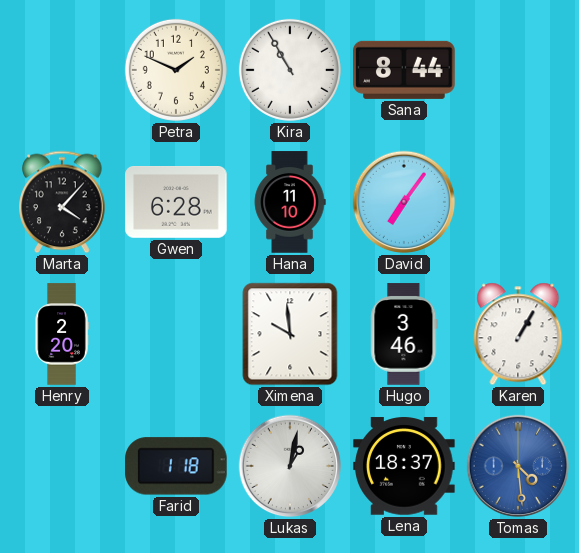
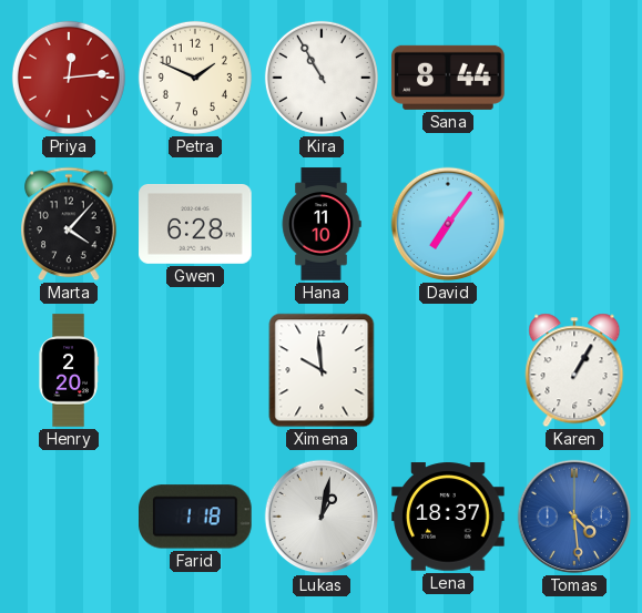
Priya: none -> 12:14
Hugo: 3:46 -> none
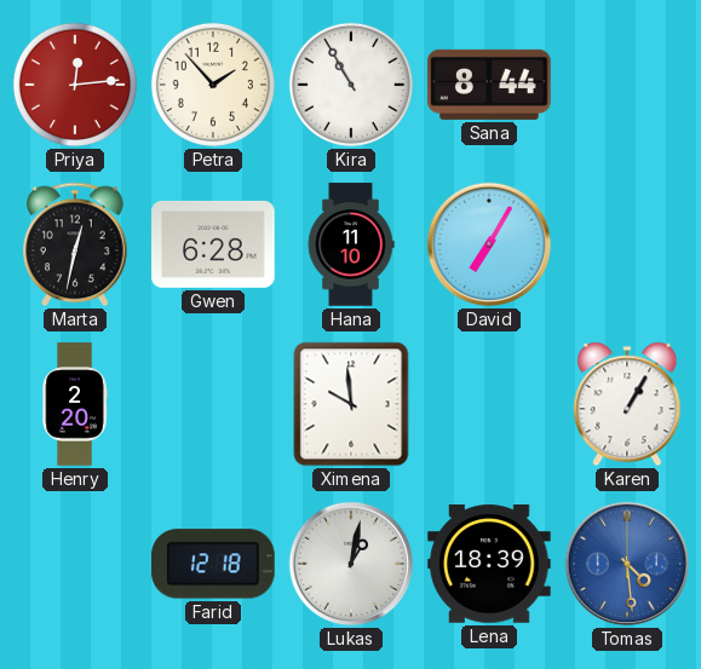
Petra: 1:49 -> 1:53
Marta: 4:07 -> 12:32
David: 7:06 -> 7:05
Farid: 1:18 -> 12:18
Lena: 18:37 -> 18:39
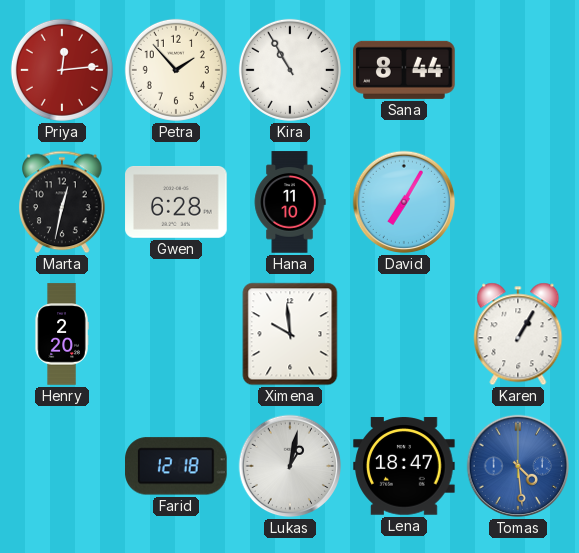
Lena: 18:39 -> 18:47
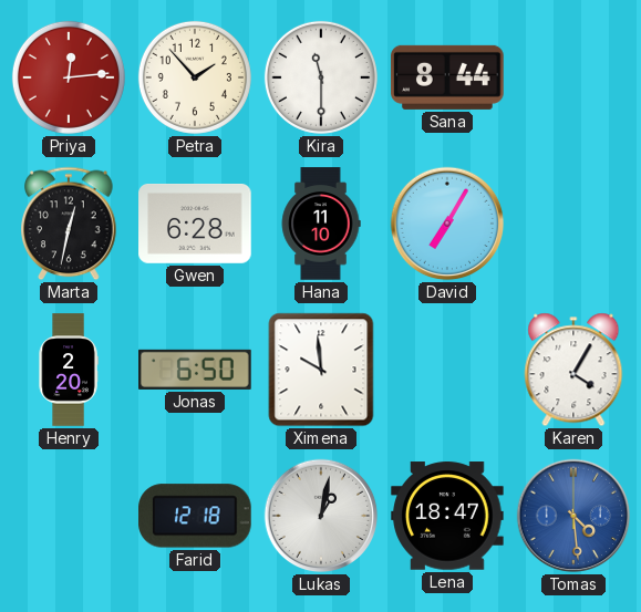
Kira: 10:55 -> 11:30
Jonas: none -> 6:50
Karen: 1:05 -> 4:05
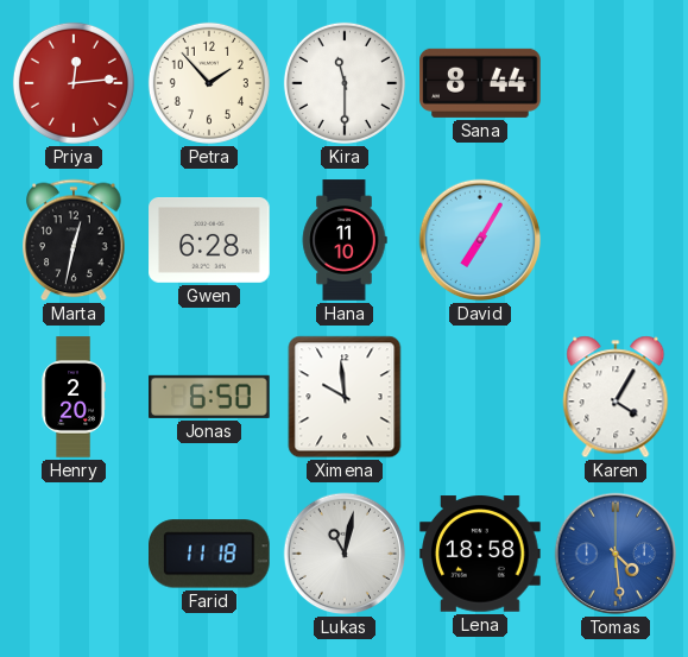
Farid: 12:18 -> 11:18
Lukas: 1:02 -> 11:02
Lena: 18:47 -> 18:58
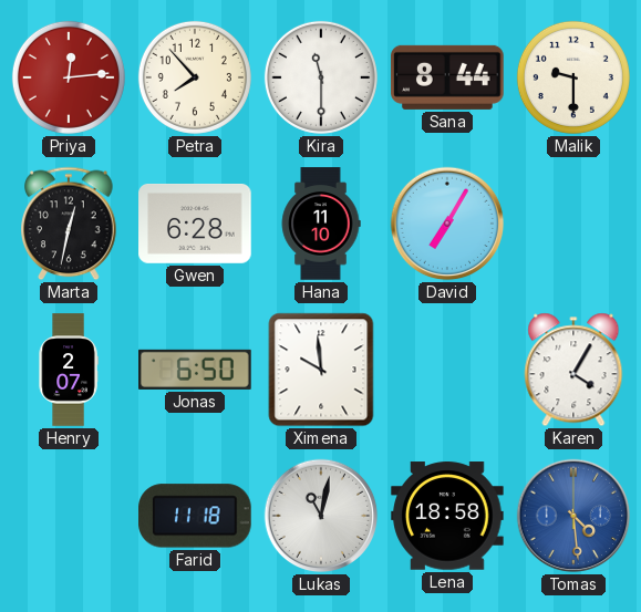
Petra: 1:53 -> 7:53
Malik: none -> 9:30
Henry: 2:20 -> 2:07
